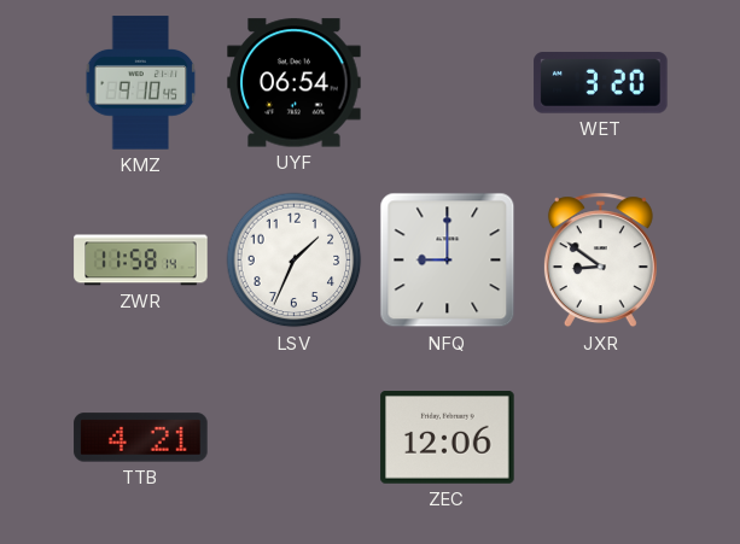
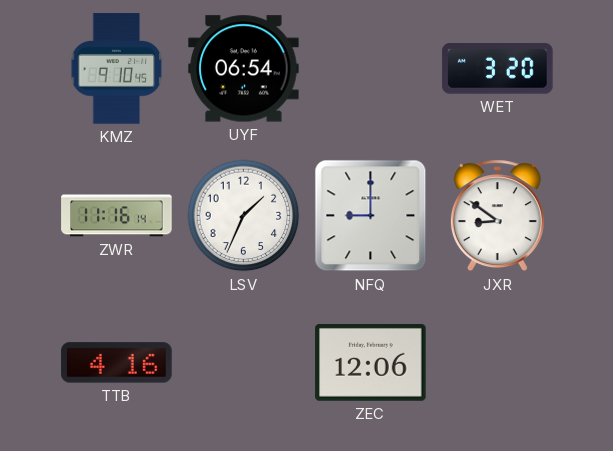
ZWR: 11:58 -> 11:16
TTB: 4:21 -> 4:16
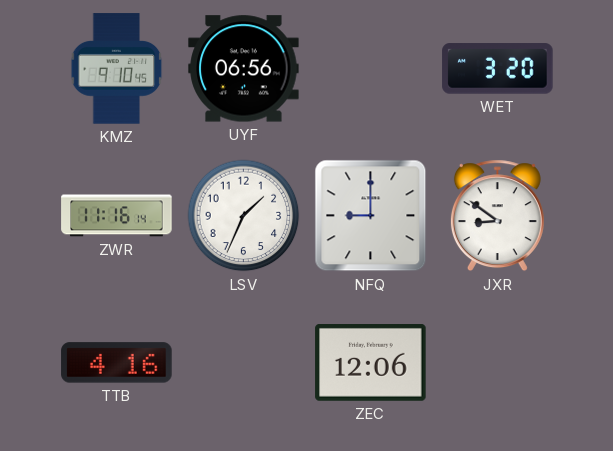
UYF: 06:54 -> 06:56
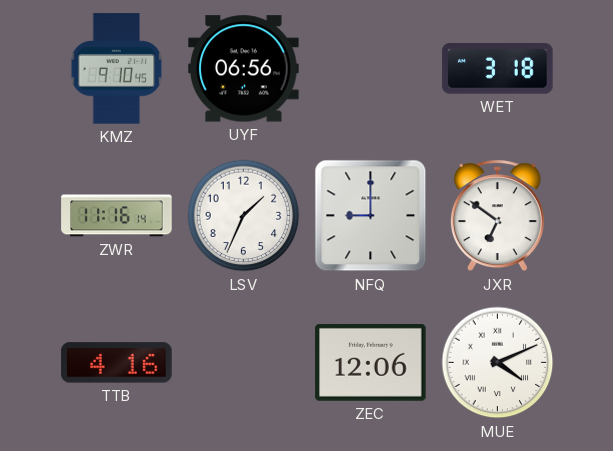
WET: 3:20 -> 3:18
JXR: 8:51 -> 6:51
MUE: none -> 4:11
